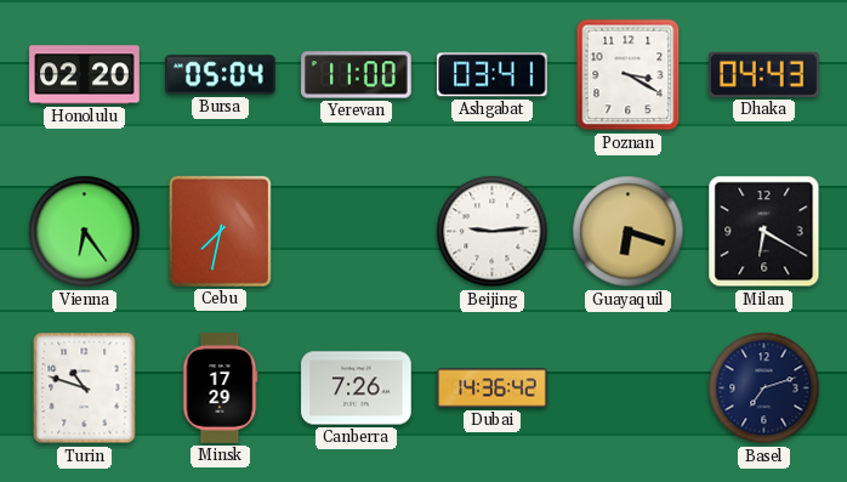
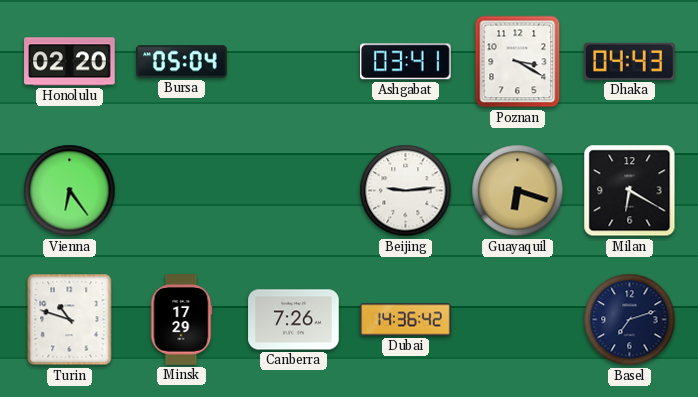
Yerevan: 11:00 -> none
Cebu: 7:32 -> none
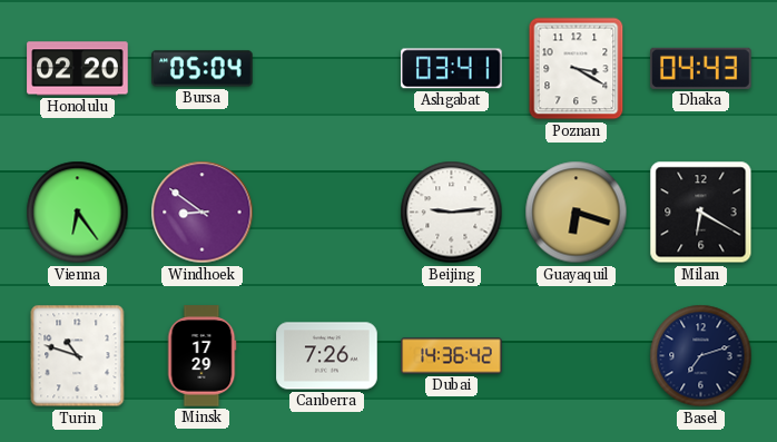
Windhoek: none -> 8:51
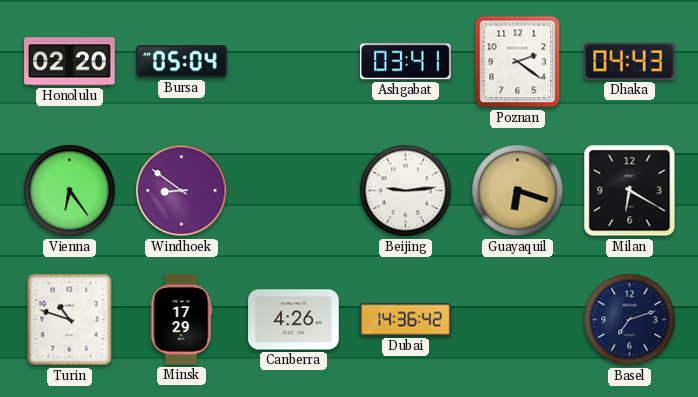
Poznan: 3:20 -> 2:21
Canberra: 7:26 -> 4:26
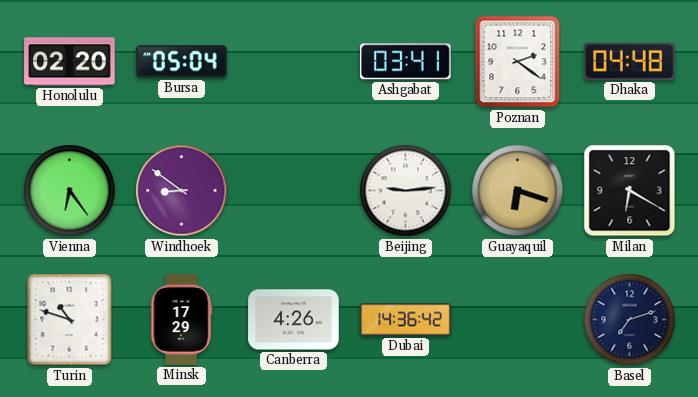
Dhaka: 04:43 -> 04:48
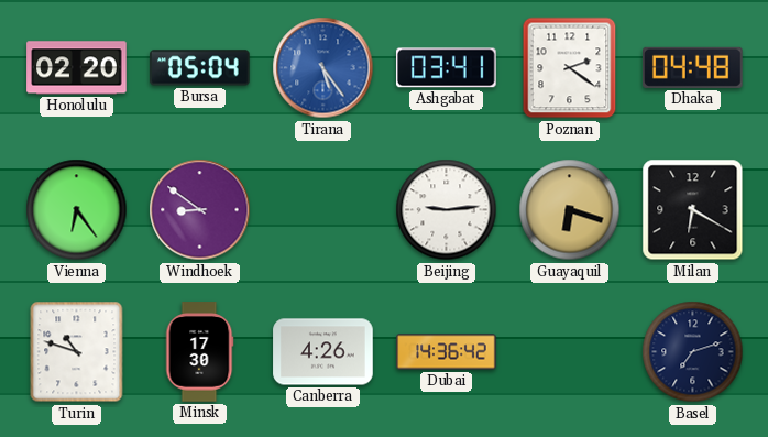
Tirana: none -> 5:24
Minsk: 17:29 -> 17:30
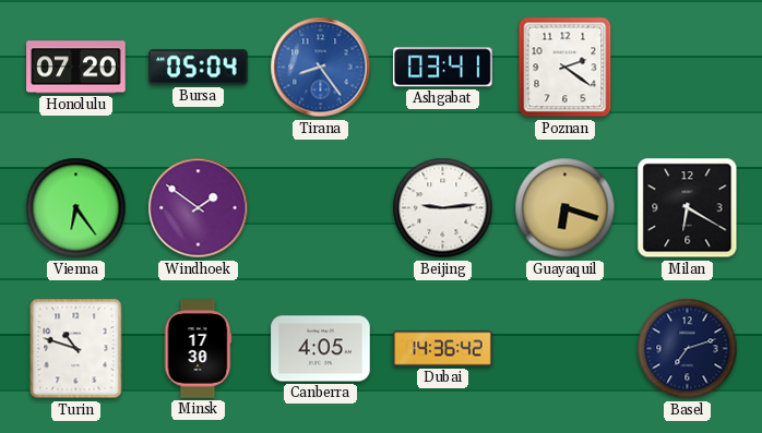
Honolulu: 02:20 -> 07:20
Tirana: 5:24 -> 8:24
Dhaka: 04:48 -> none
Windhoek: 8:51 -> 1:51
Canberra: 4:26 -> 4:05
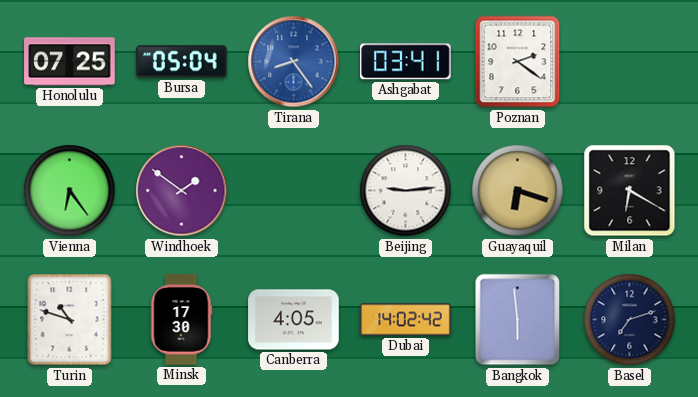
Honolulu: 07:20 -> 07:25
Dubai: 14:36 -> 14:02
Bangkok: none -> 5:59
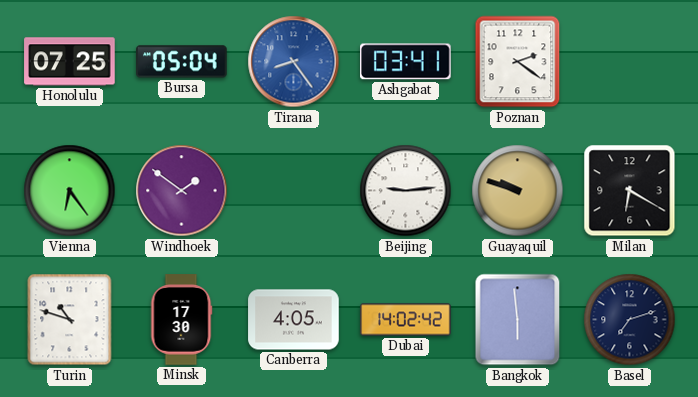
Guayaquil: 6:18 -> 9:48
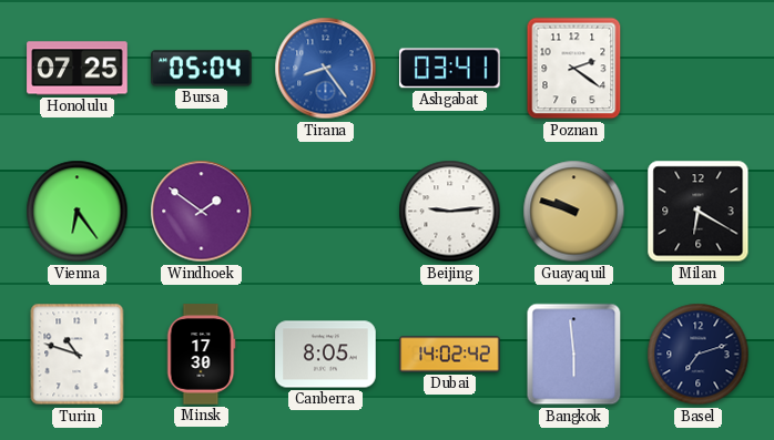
Canberra: 4:05 -> 8:05
